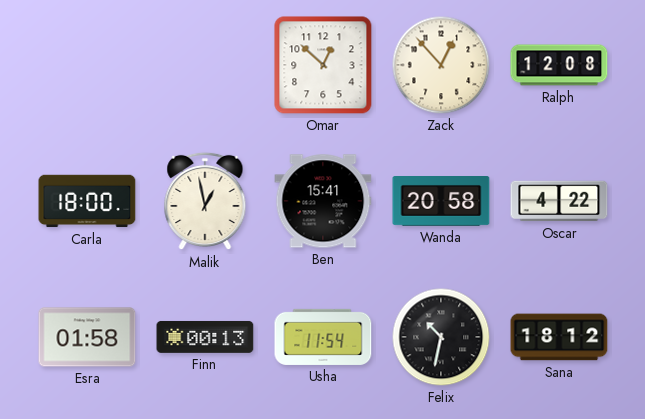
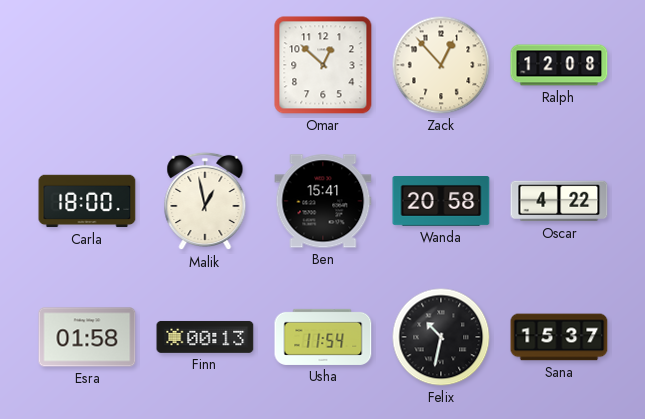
Sana: 18:12 -> 15:37
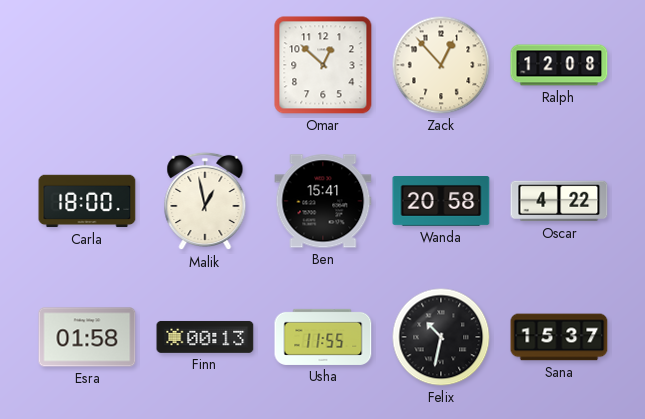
Usha: 11:54 -> 11:55
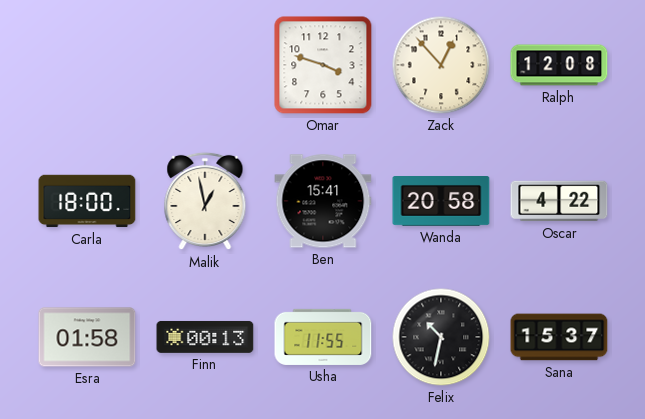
Omar: 12:52 -> 3:48
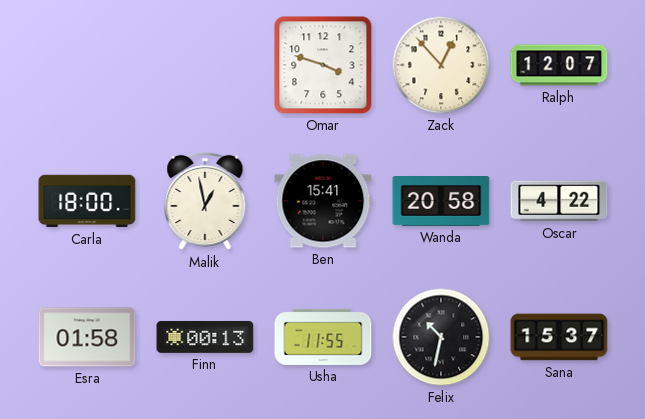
Ralph: 12:08 -> 12:07
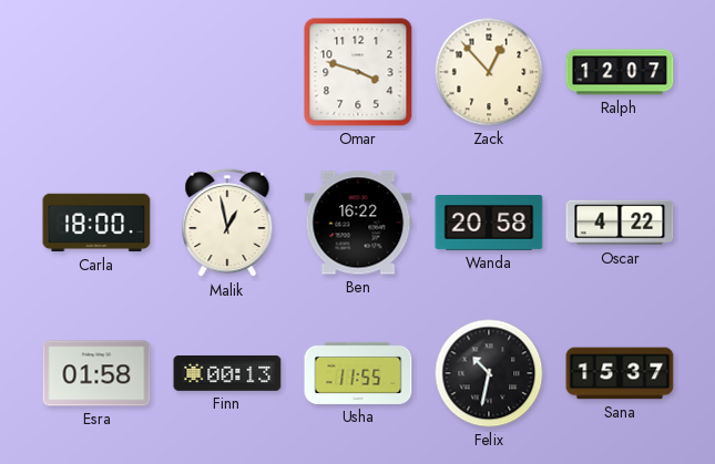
Ben: 15:41 -> 16:22
